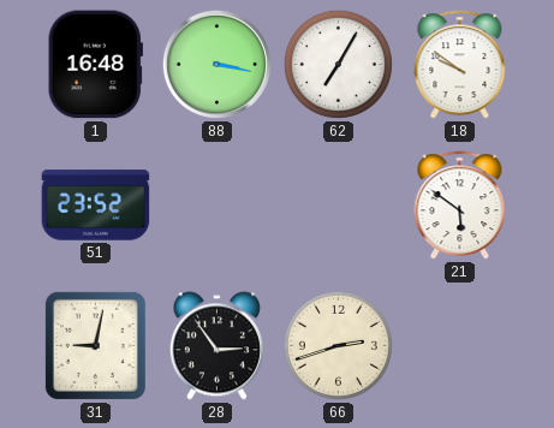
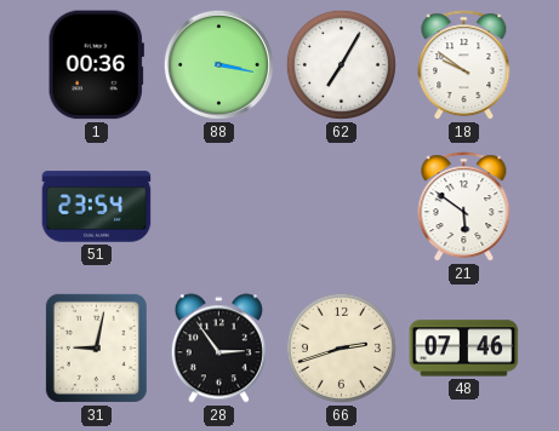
1: 16:48 -> 00:36
51: 23:52 -> 23:54
48: none -> 07:46
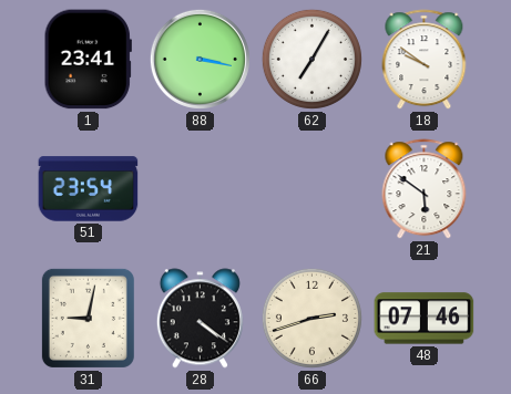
1: 00:36 -> 23:41
28: 2:54 -> 4:21
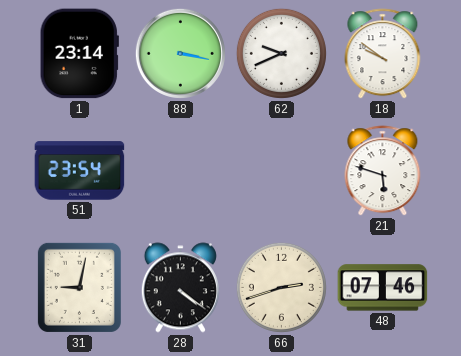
1: 23:41 -> 23:14
62: 7:05 -> 9:41
21: 5:51 -> 5:48
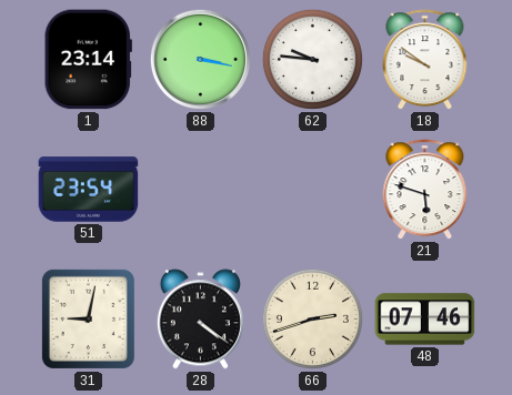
62: 9:41 -> 9:46
